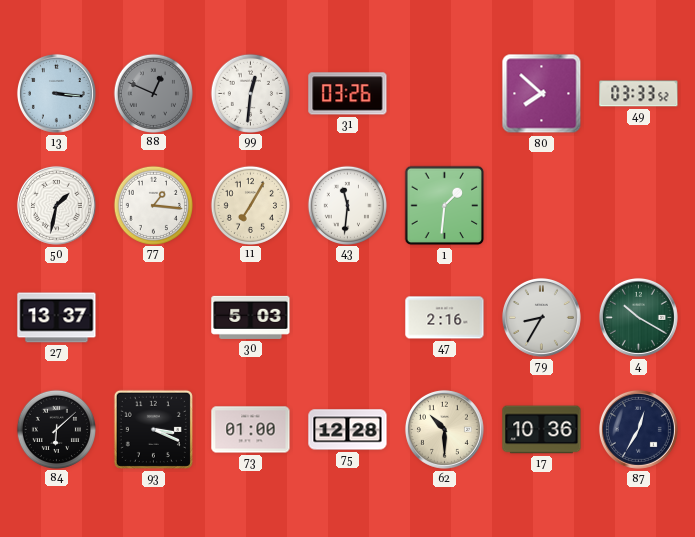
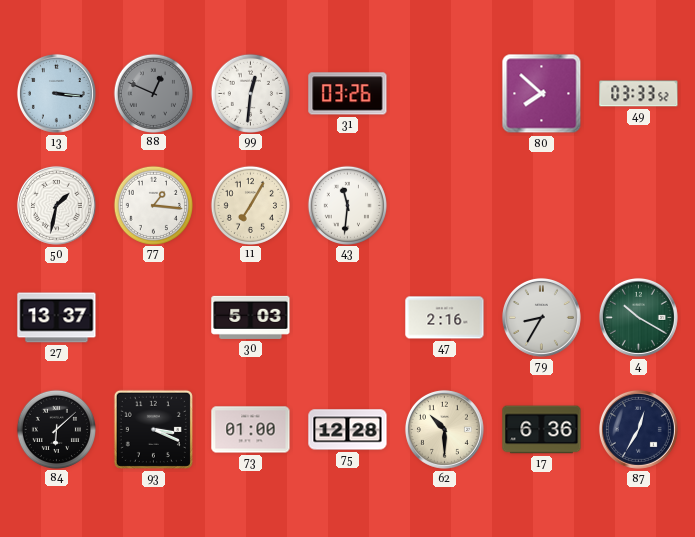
1: 1:31 -> none
17: 10:36 -> 6:36
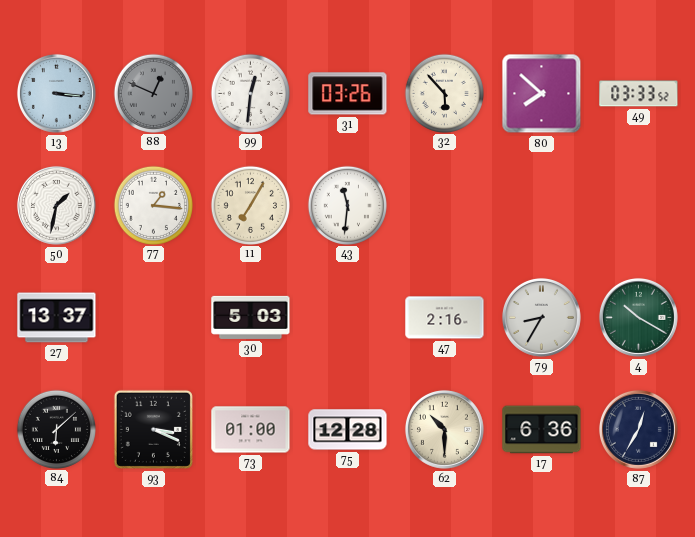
32: none -> 5:53
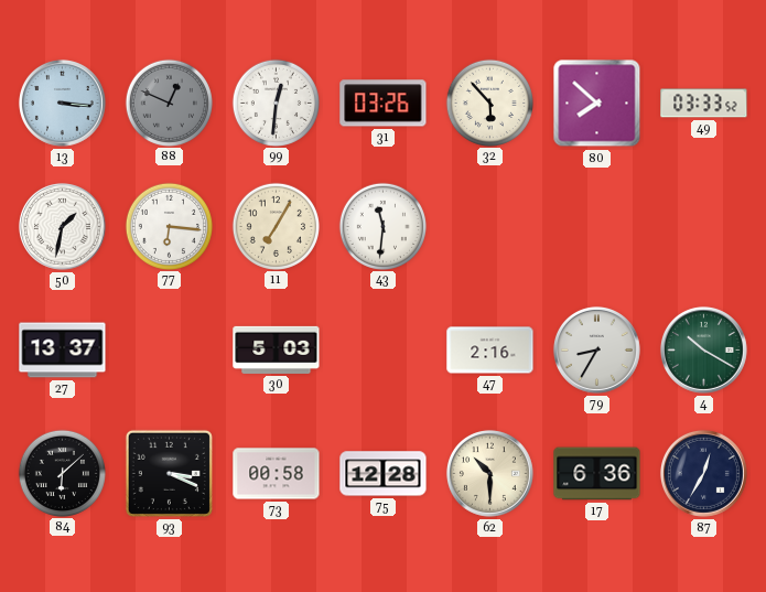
77: 1:16 -> 6:16
73: 01:00 -> 00:58
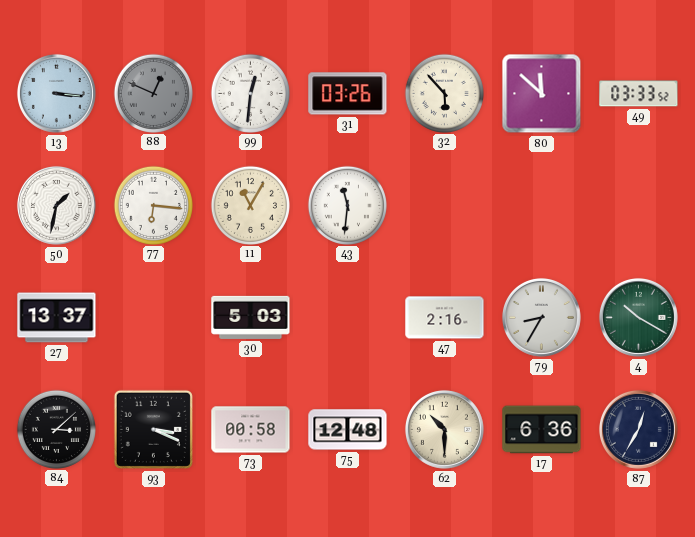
80: 7:52 -> 11:52
11: 7:05 -> 11:05
84: 6:08 -> 3:08
75: 12:28 -> 12:48
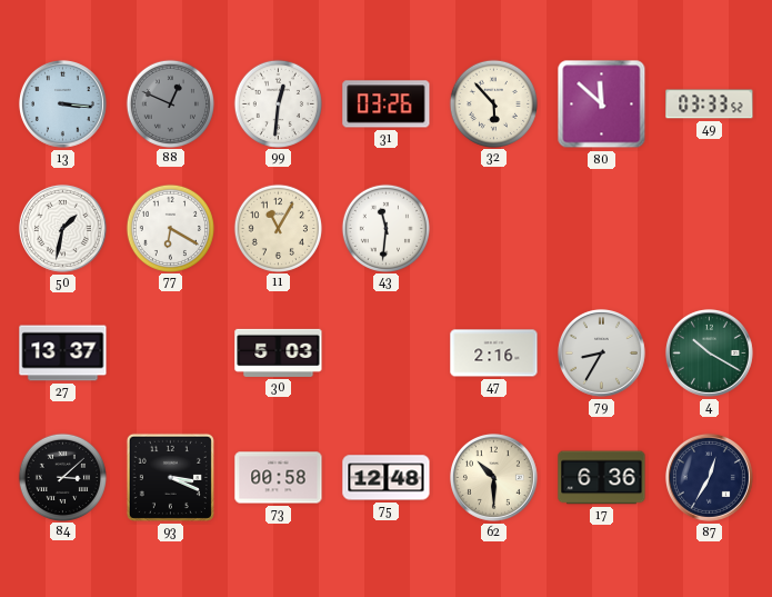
77: 6:16 -> 6:20
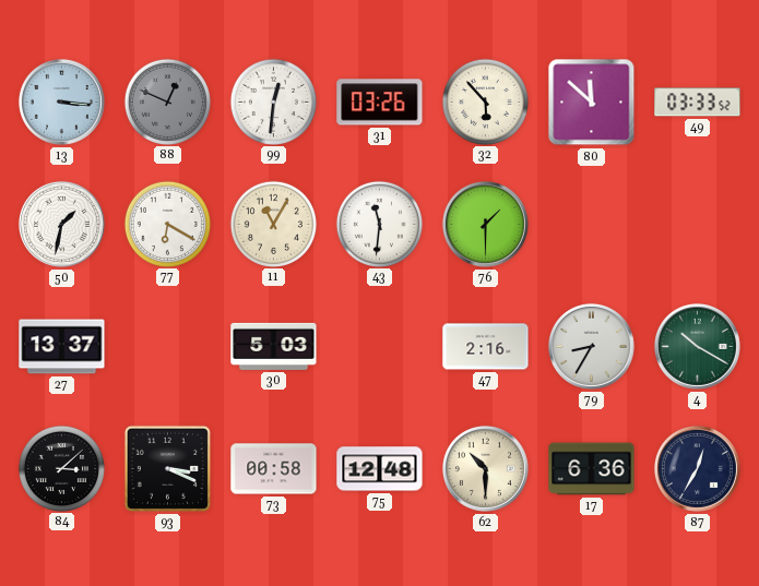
76: none -> 1:30
